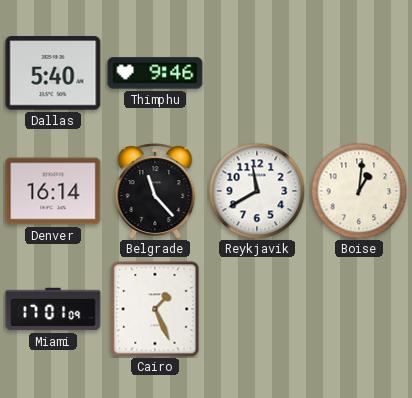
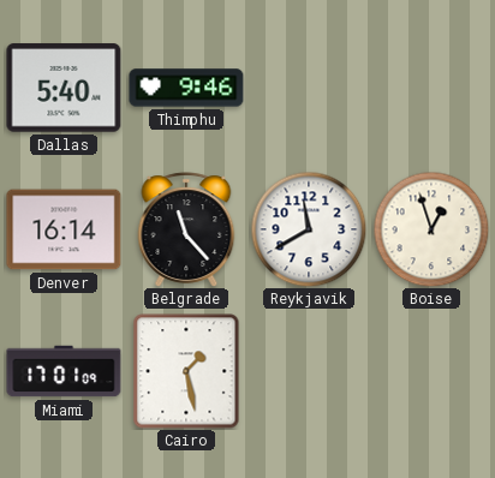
Boise: 1:01 -> 12:57
Cairo: 1:26 -> 1:28
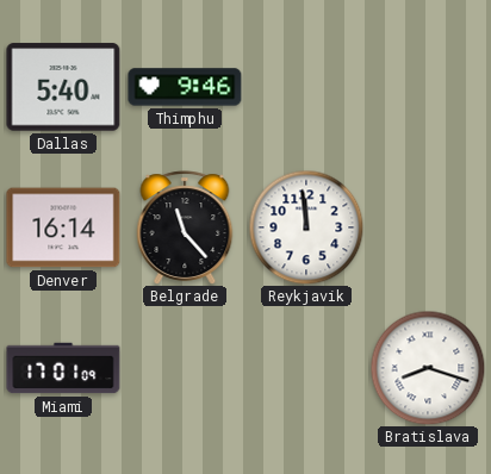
Reykjavik: 11:40 -> 11:59
Boise: 12:57 -> none
Cairo: 1:28 -> none
Bratislava: none -> 8:18
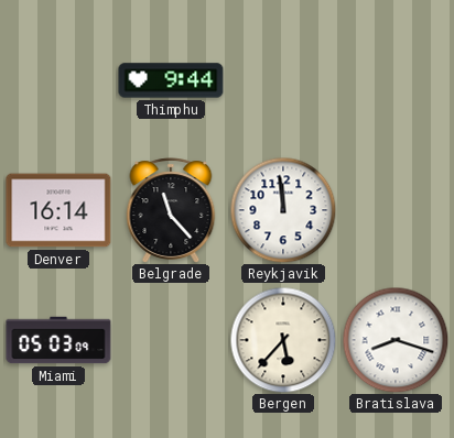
Dallas: 5:40 -> none
Thimphu: 9:46 -> 9:44
Miami: 17:01 -> 05:03
Bergen: none -> 5:37
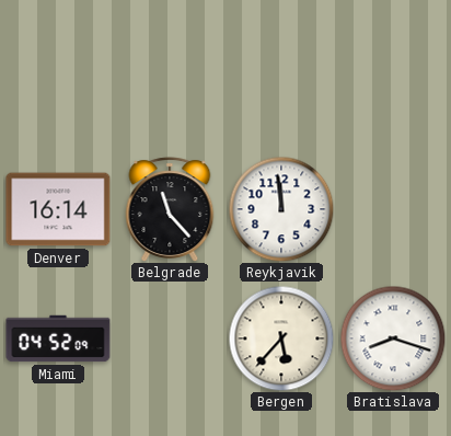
Thimphu: 9:44 -> none
Miami: 05:03 -> 04:52
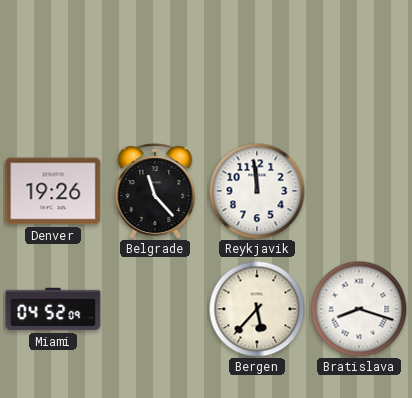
Denver: 16:14 -> 19:26
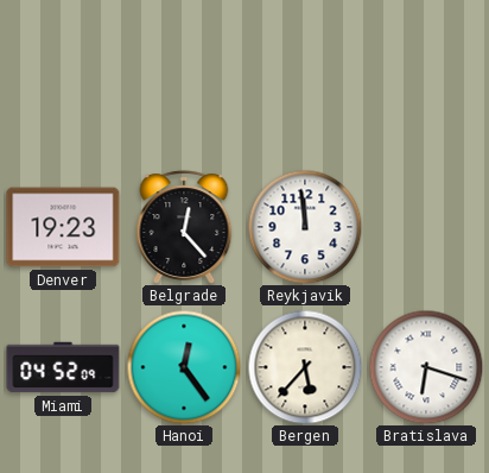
Denver: 19:26 -> 19:23
Belgrade: 11:23 -> 12:23
Hanoi: none -> 12:24
Bratislava: 8:18 -> 6:18
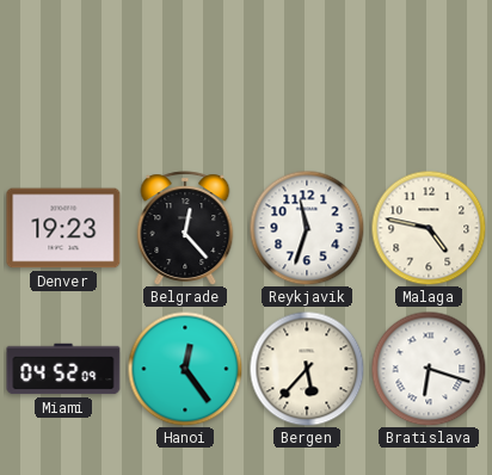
Reykjavik: 11:59 -> 11:33
Malaga: none -> 4:47
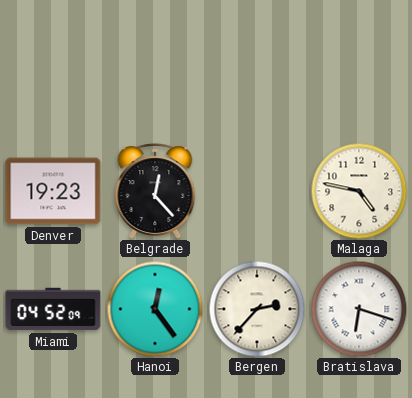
Reykjavik: 11:33 -> none
Bergen: 5:37 -> 2:37
